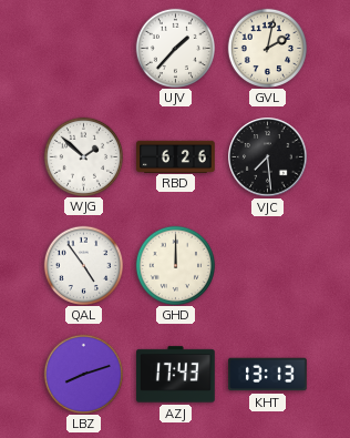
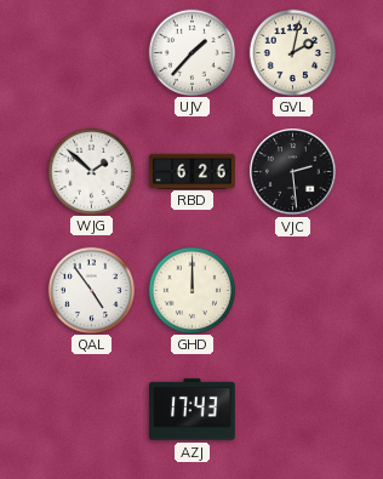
VJC: 7:29 -> 2:29
LBZ: 8:12 -> none
KHT: 13:13 -> none
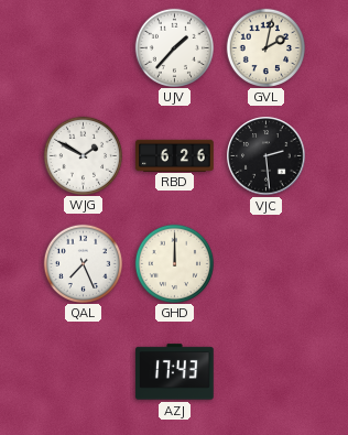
WJG: 1:52 -> 1:50
QAL: 4:54 -> 7:26
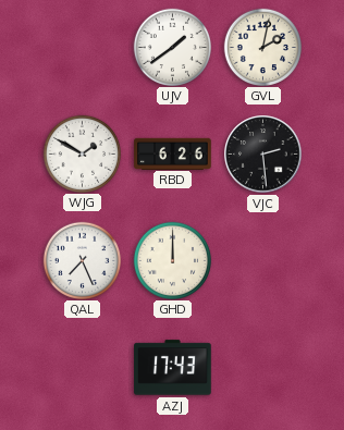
UJV: 1:37 -> 1:39
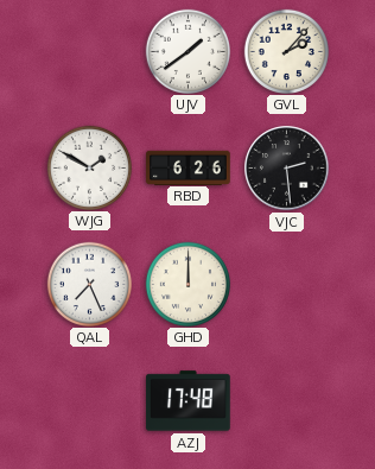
GVL: 2:02 -> 2:07
AZJ: 17:43 -> 17:48
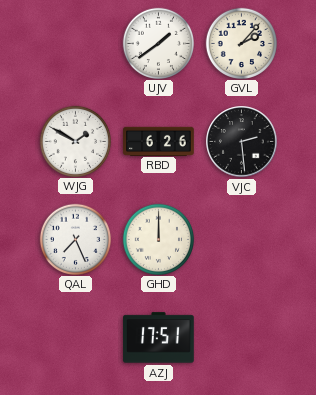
AZJ: 17:48 -> 17:51
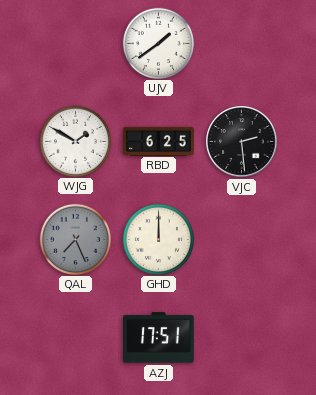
GVL: 2:07 -> none
RBD: 6:26 -> 6:25
QAL dial: white -> grey
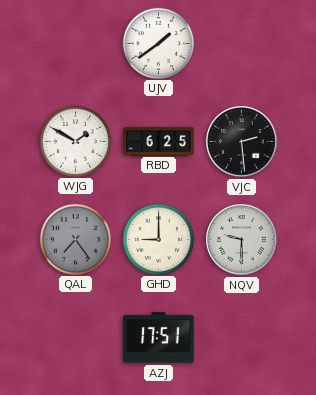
QAL: 7:26 -> 7:24
GHD: 12:00 -> 9:00
NQV: none -> 9:30
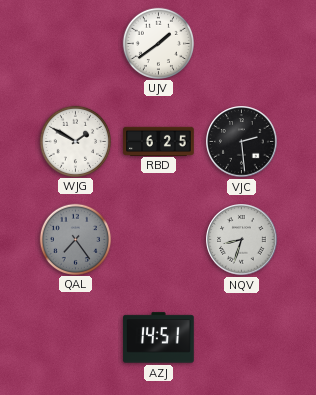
GHD: 9:00 -> none
NQV: 9:30 -> 8:33
AZJ: 17:51 -> 14:51
